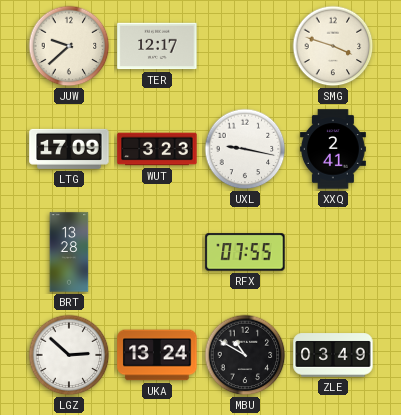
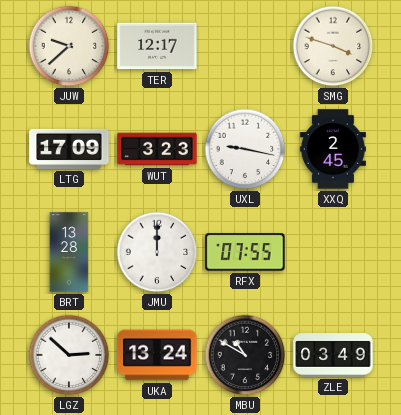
XXQ: 2:41 -> 2:45
JMU: none -> 12:00
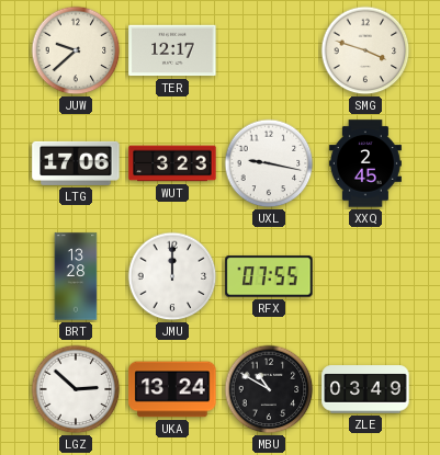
LTG: 17:09 -> 17:06
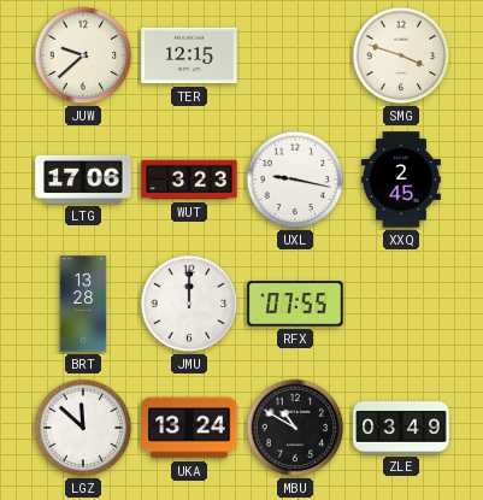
TER: 12:17 -> 12:15
LGZ: 2:52 -> 11:52
